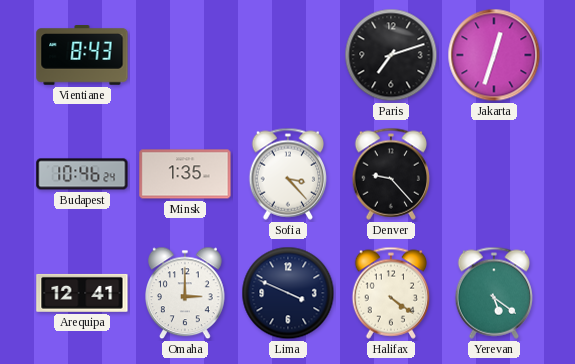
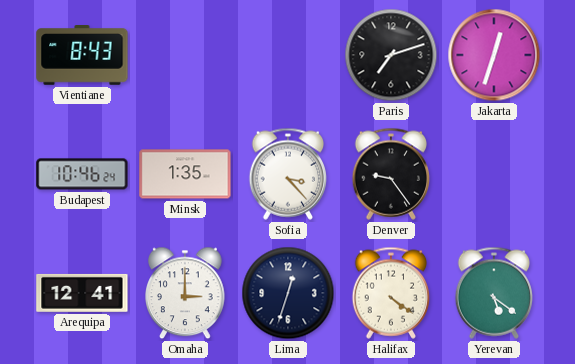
Denver: 9:23 -> 9:24
Lima: 3:49 -> 12:33
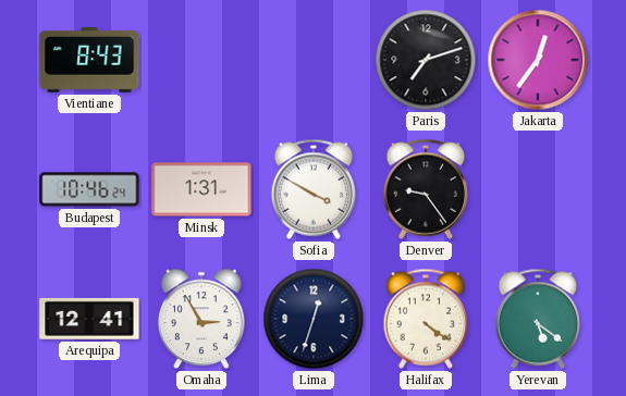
Jakarta: 12:33 -> 12:36
Minsk: 1:35 -> 1:31
Sofia: 3:23 -> 3:50
Omaha: 3:00 -> 2:55
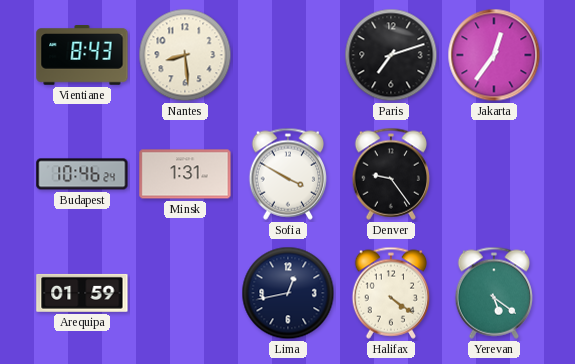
Nantes: none -> 8:29
Arequipa: 12:41 -> 01:59
Omaha: 2:55 -> none
Lima: 12:33 -> 12:43
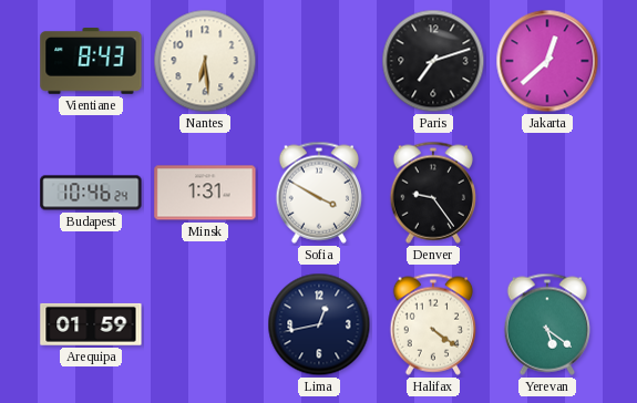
Nantes: 8:29 -> 6:29
Jakarta: 12:36 -> 12:38
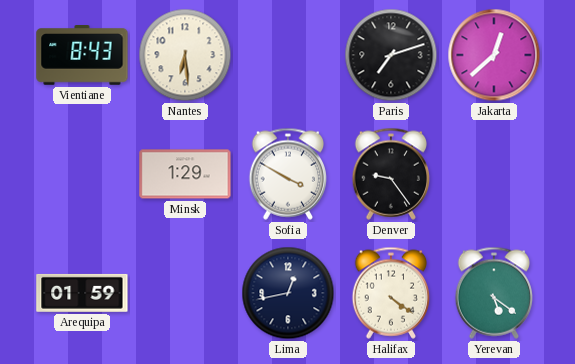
Budapest: 10:46 -> none
Minsk: 1:31 -> 1:29
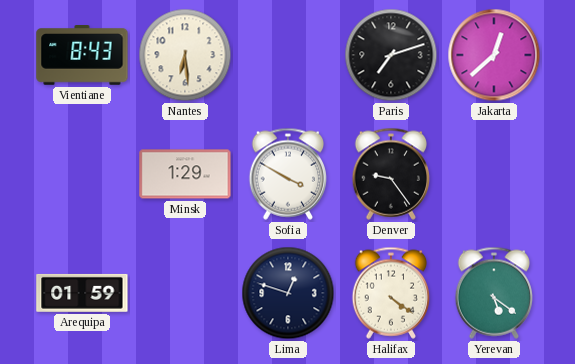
Lima: 12:43 -> 12:48
